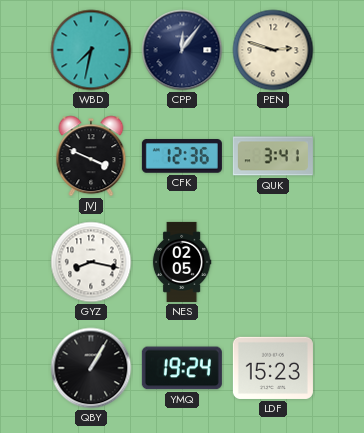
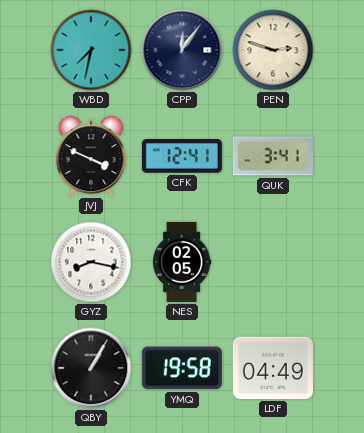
CFK: 12:36 -> 12:41
YMQ: 19:24 -> 19:58
LDF: 15:23 -> 04:49
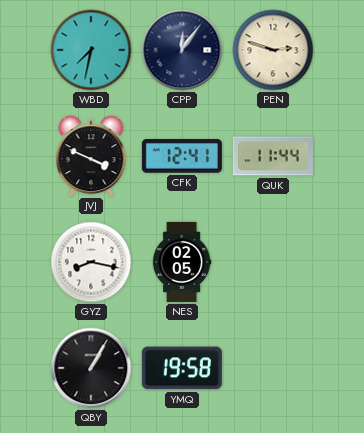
QUK: 3:41 -> 11:44
LDF: 04:49 -> none
